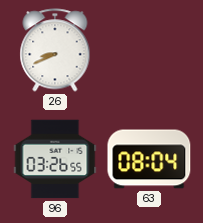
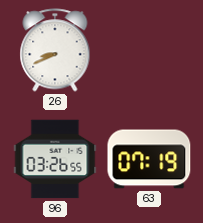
63: 08:04 -> 07:19
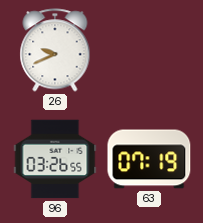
26: 8:41 -> 9:41
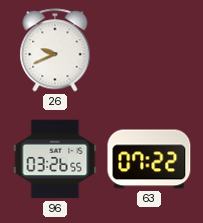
63: 07:19 -> 07:22
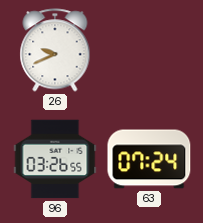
63: 07:22 -> 07:24
